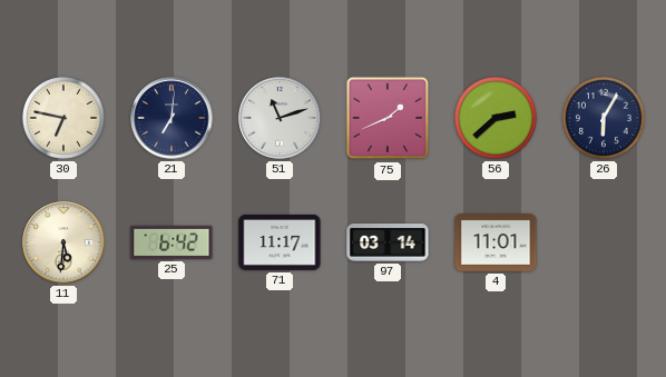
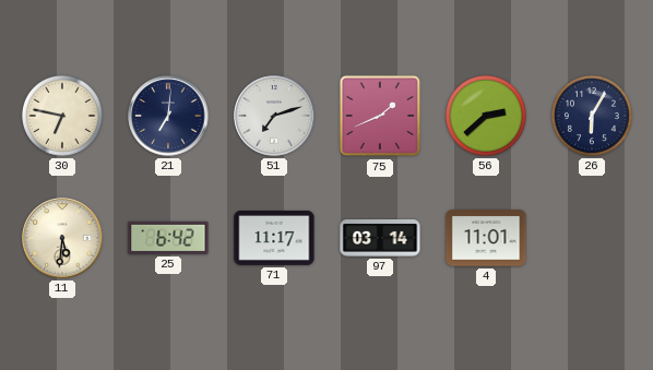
51: 11:12 -> 7:12
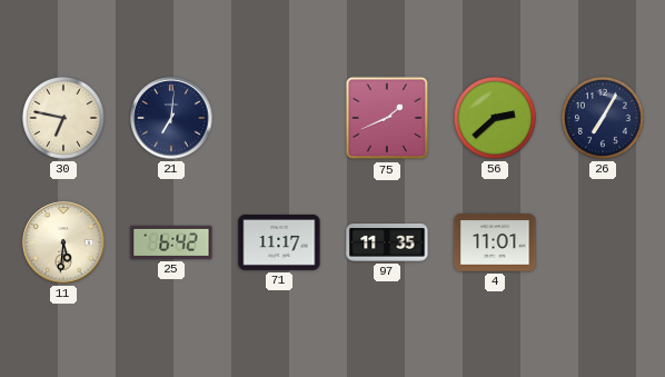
51: 7:12 -> none
26: 6:05 -> 7:05
97: 03:14 -> 11:35
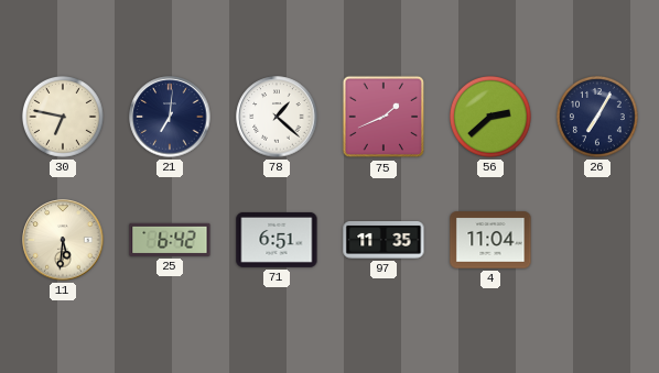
78: none -> 1:22
71: 11:17 -> 6:51
4: 11:01 -> 11:04
